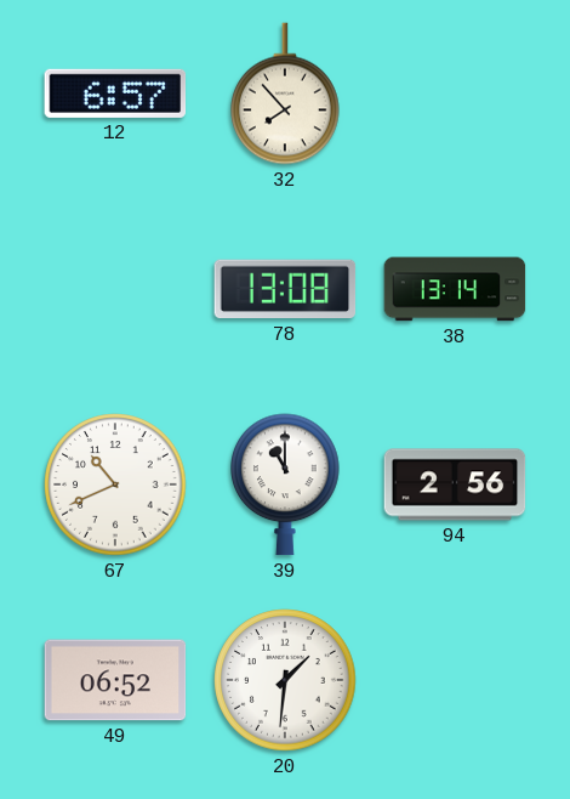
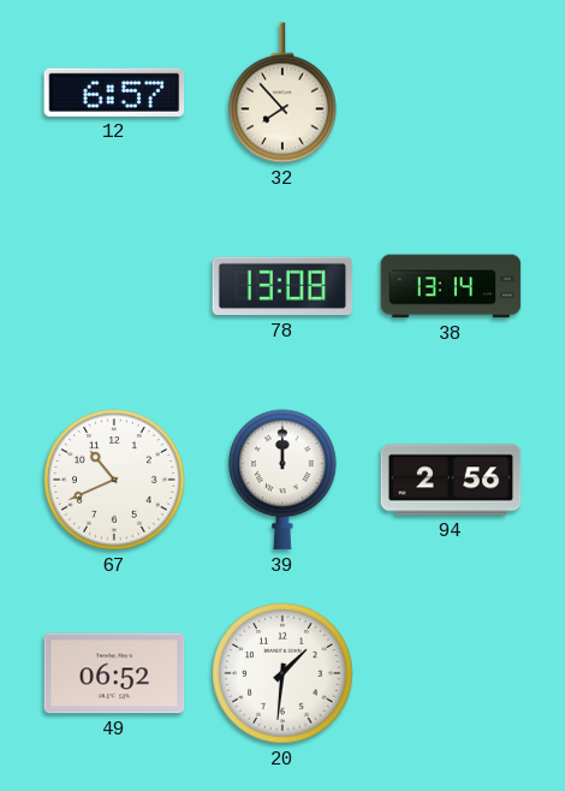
39: 11:00 -> 12:00
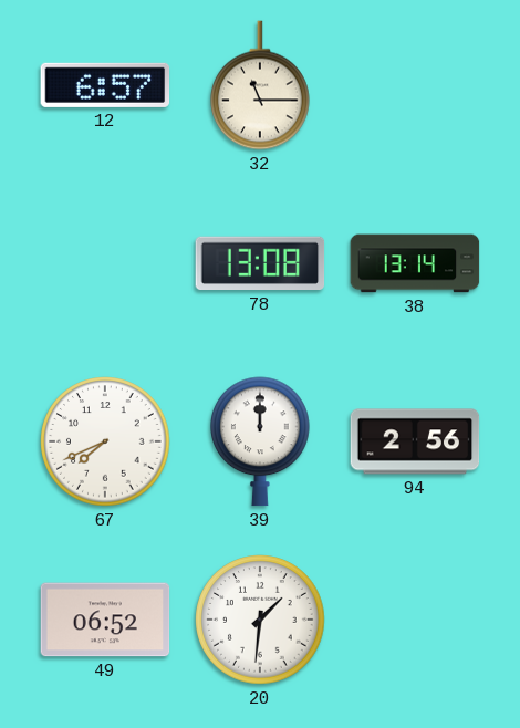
32: 7:53 -> 11:15
67: 10:41 -> 7:41
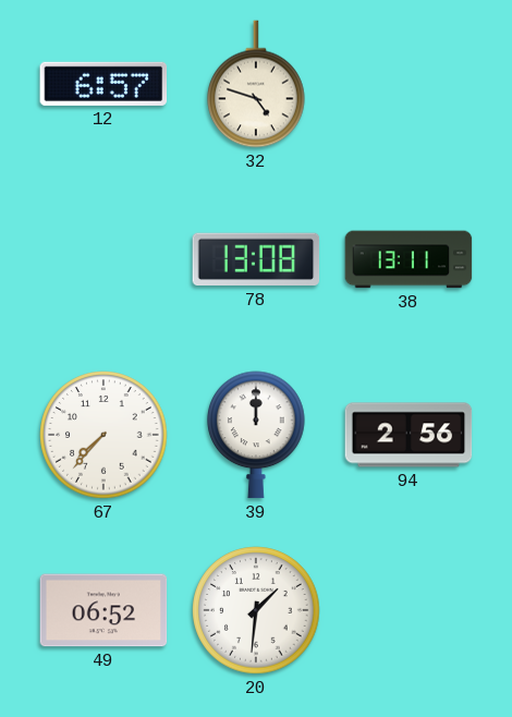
32: 11:15 -> 4:48
38: 13:14 -> 13:11
67: 7:41 -> 7:37
